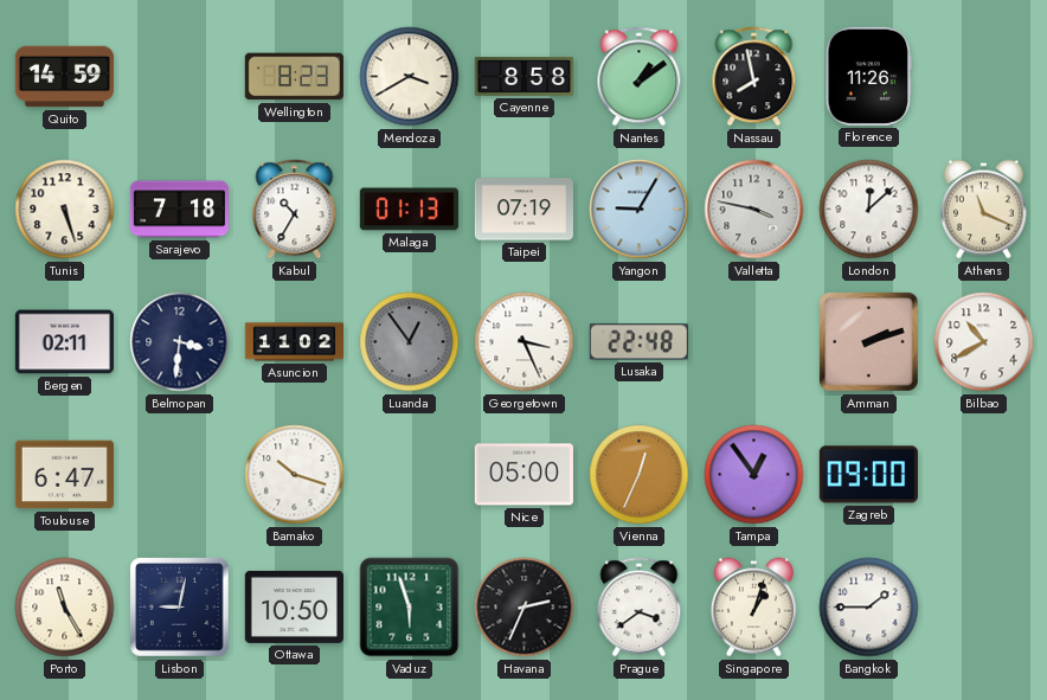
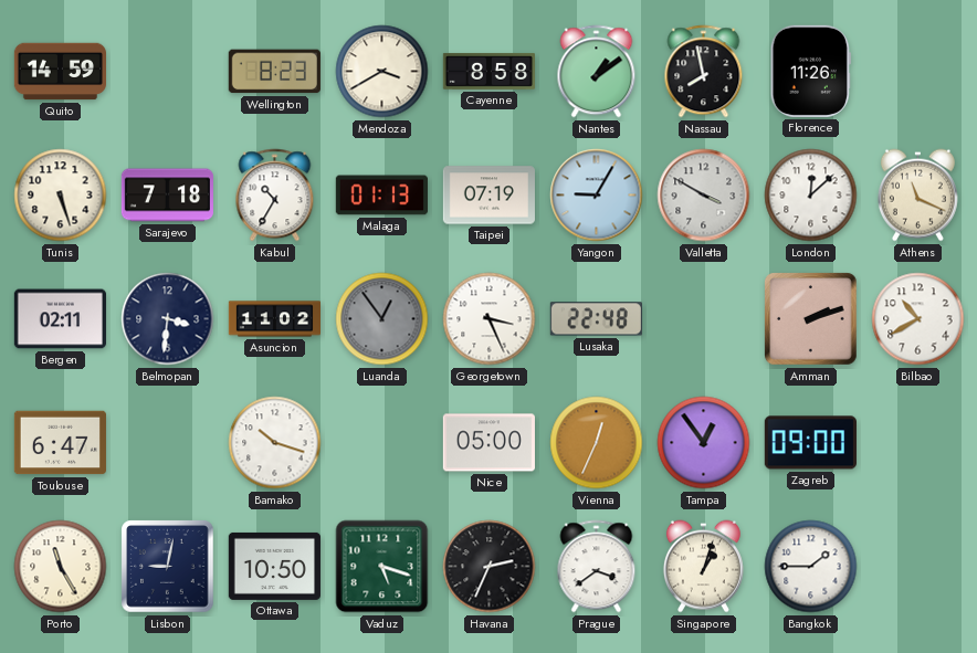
Valletta: 3:47 -> 3:50
Vaduz: 5:57 -> 5:18
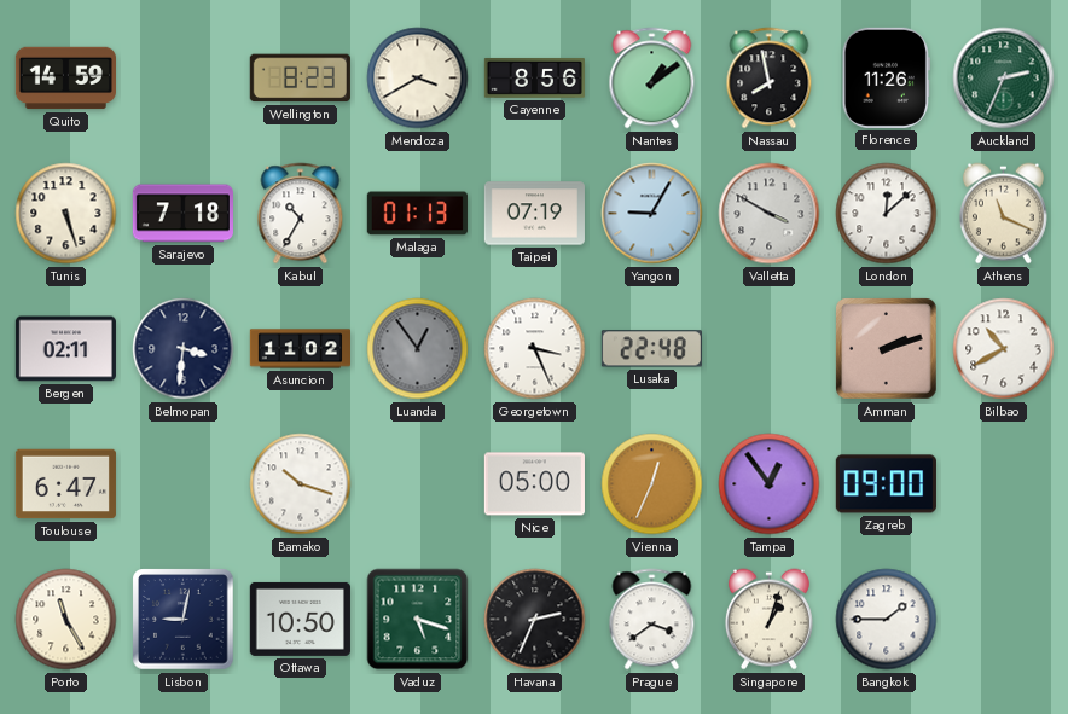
Cayenne: 8:58 -> 8:56
Auckland: none -> 2:34
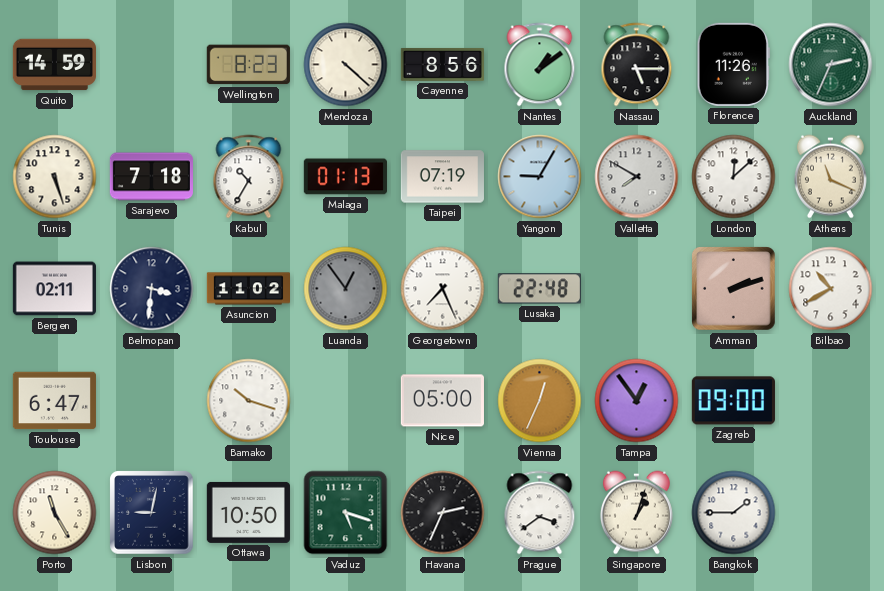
Mendoza: 3:40 -> 4:22
Nassau: 7:58 -> 5:15
Valletta: 3:50 -> 7:50
Georgetown: 3:26 -> 7:26
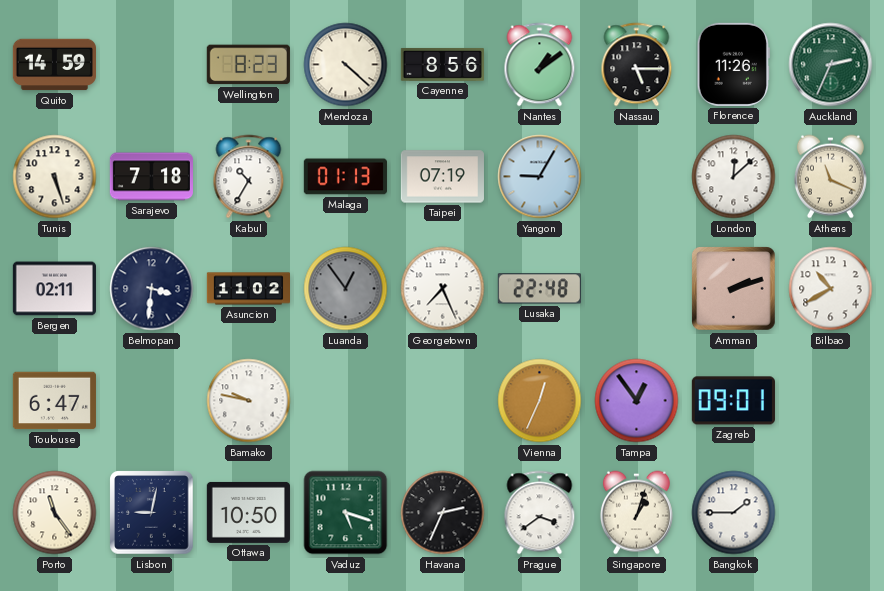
Valletta: 7:50 -> none
Bamako: 10:18 -> 9:47
Nice: 05:00 -> none
Zagreb: 09:00 -> 09:01
Porto: 11:25 -> 11:24
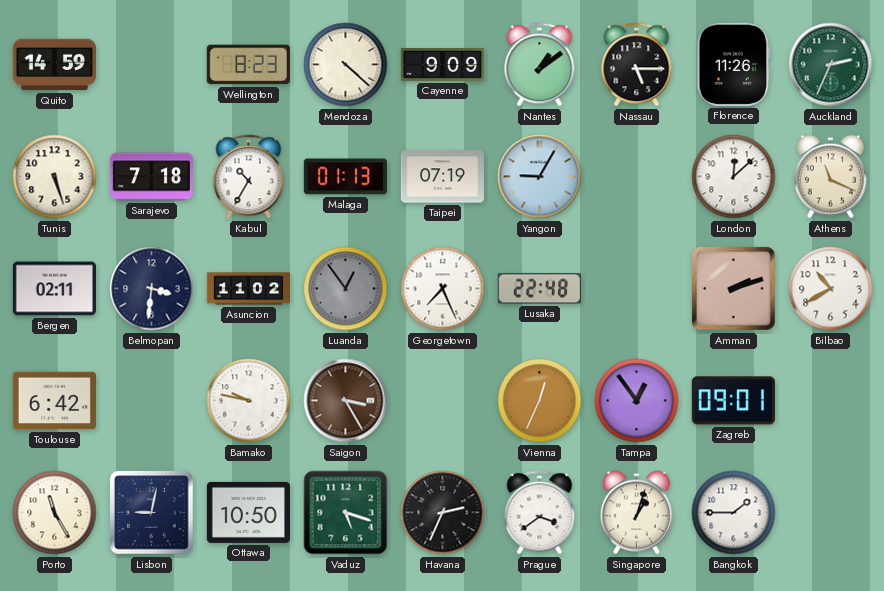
Cayenne: 8:56 -> 9:09
Toulouse: 6:47 -> 6:42
Saigon: none -> 3:25
Porto: 11:24 -> 11:25
